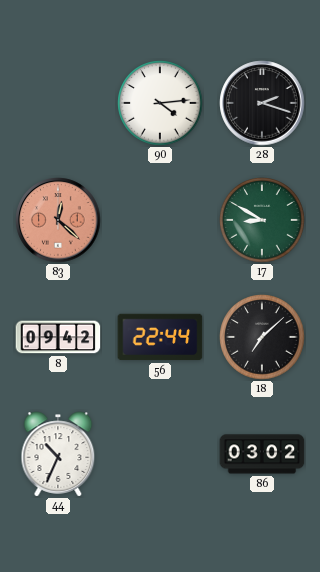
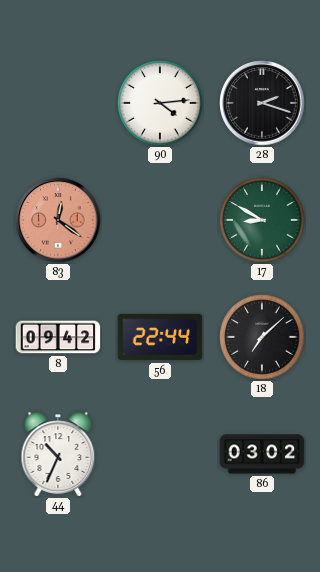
83: 12:22 -> 12:21
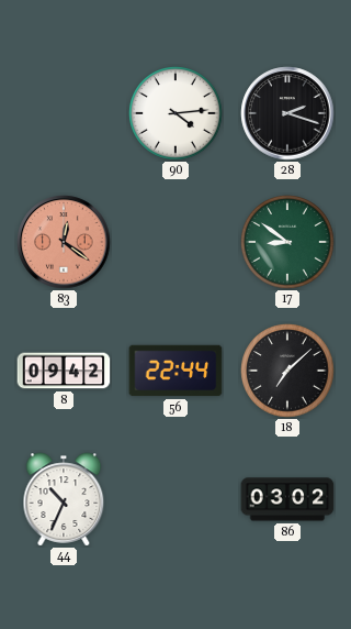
17: 8:50 -> 8:51
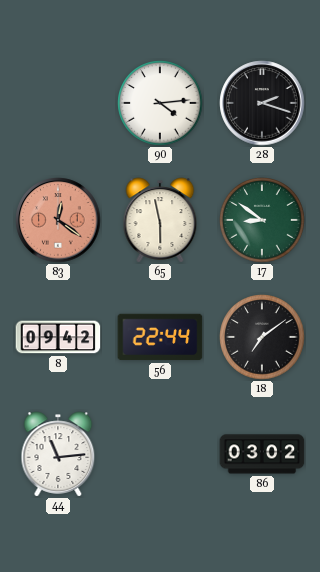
65: none -> 5:58
18: 7:08 -> 7:09
44: 10:34 -> 11:14
